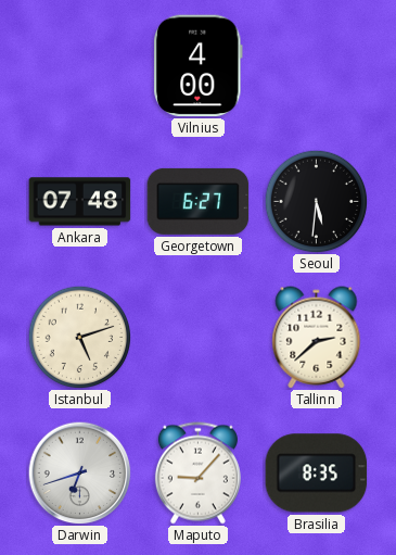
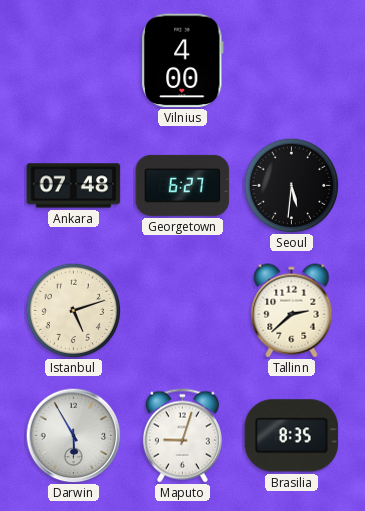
Darwin: 6:42 -> 5:55
Maputo: 9:07 -> 9:03
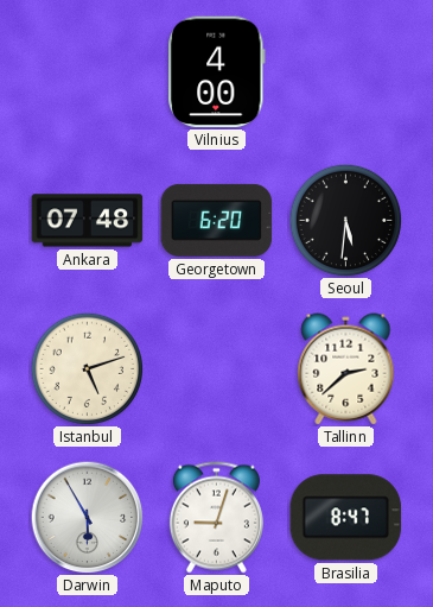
Georgetown: 6:27 -> 6:20
Brasilia: 8:35 -> 8:47
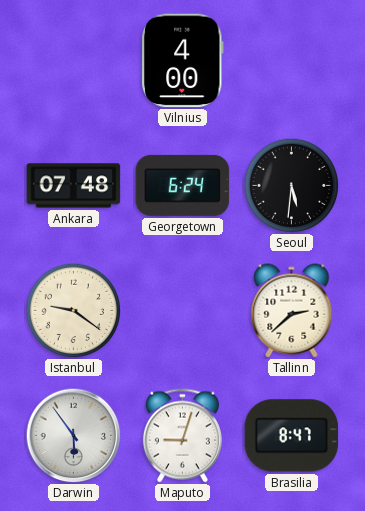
Georgetown: 6:20 -> 6:24
Istanbul: 5:12 -> 9:21
Darwin: 5:55 -> 5:54
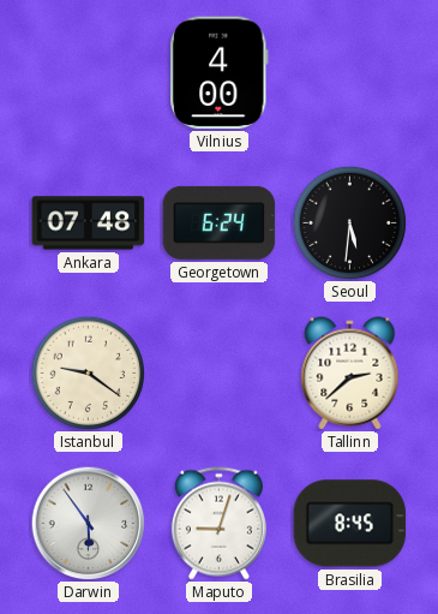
Brasilia: 8:47 -> 8:45
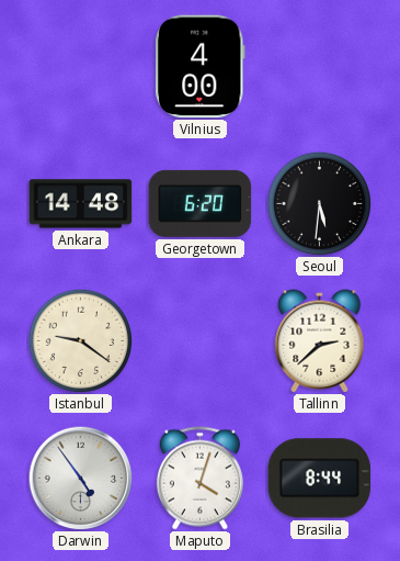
Ankara: 07:48 -> 14:48
Georgetown: 6:24 -> 6:20
Darwin: 5:54 -> 4:54
Maputo: 9:03 -> 4:03
Brasilia: 8:45 -> 8:44
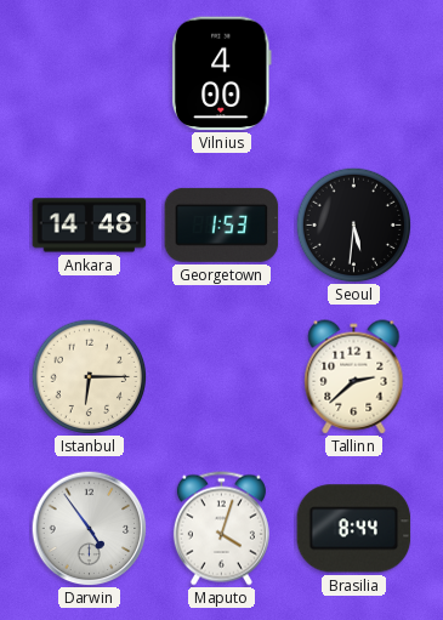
Georgetown: 6:20 -> 1:53
Istanbul: 9:21 -> 6:15
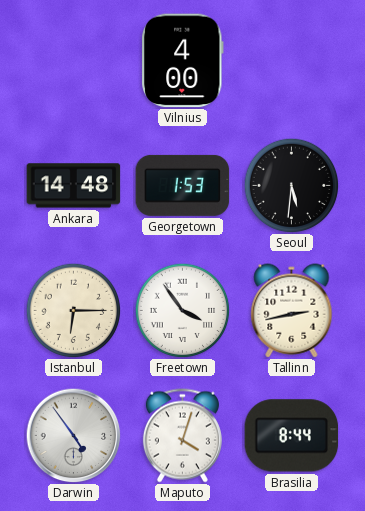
Freetown: none -> 3:54
Tallinn: 2:38 -> 2:43
